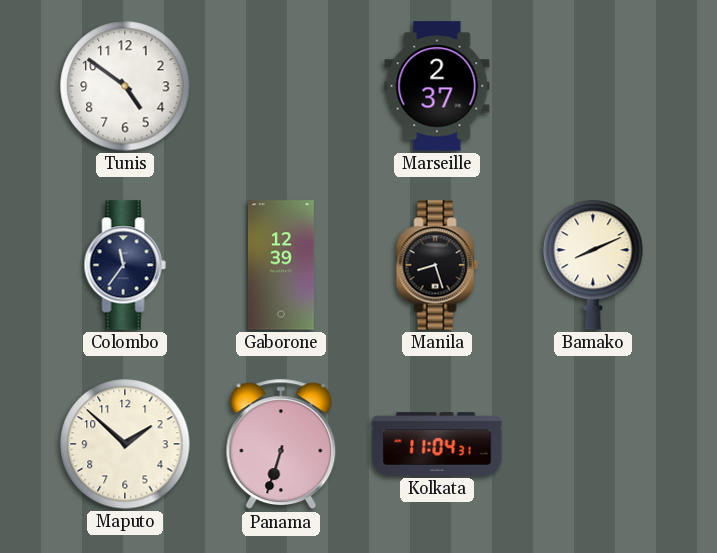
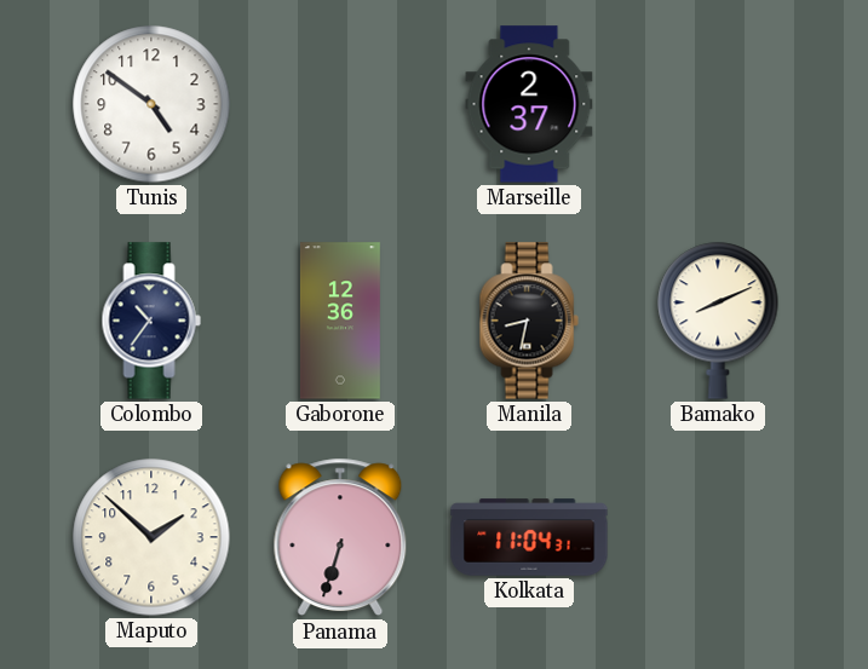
Colombo: 11:36 -> 10:36
Gaborone: 12:39 -> 12:36
Manila: 8:27 -> 8:32
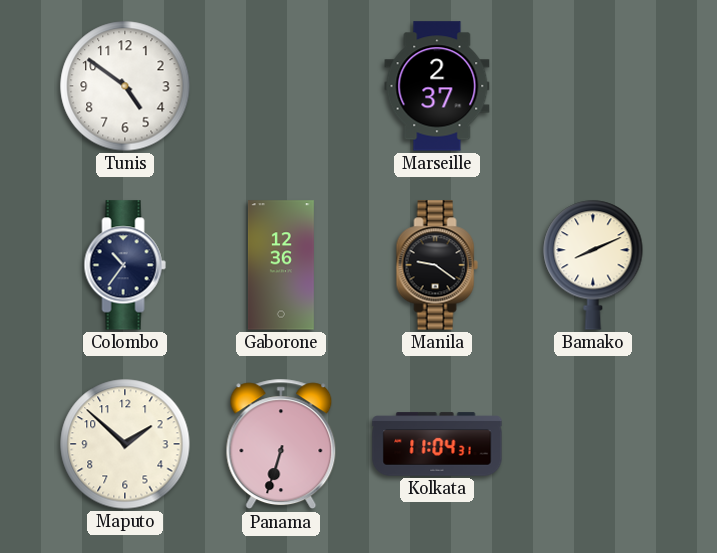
Manila: 8:32 -> 9:21
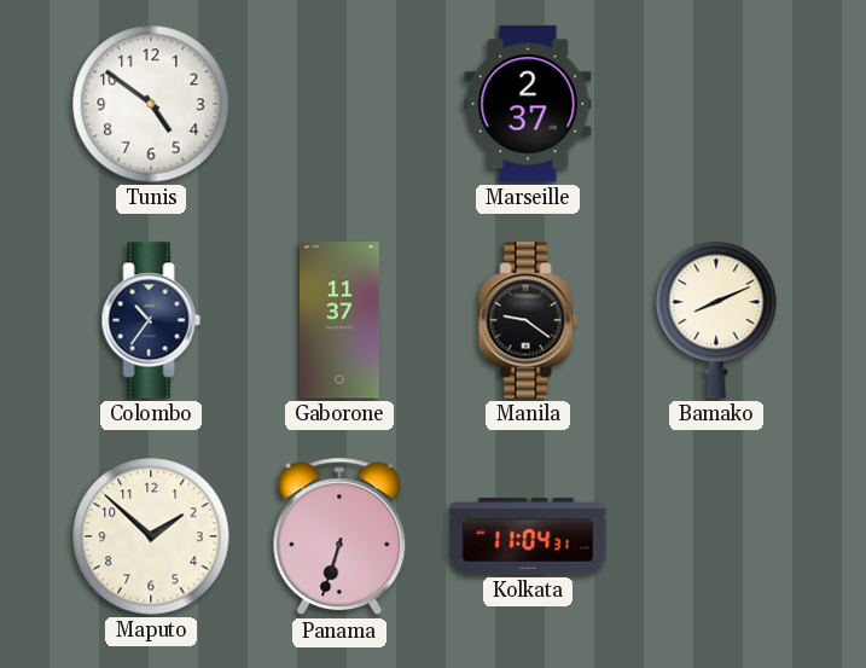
Gaborone: 12:36 -> 11:37
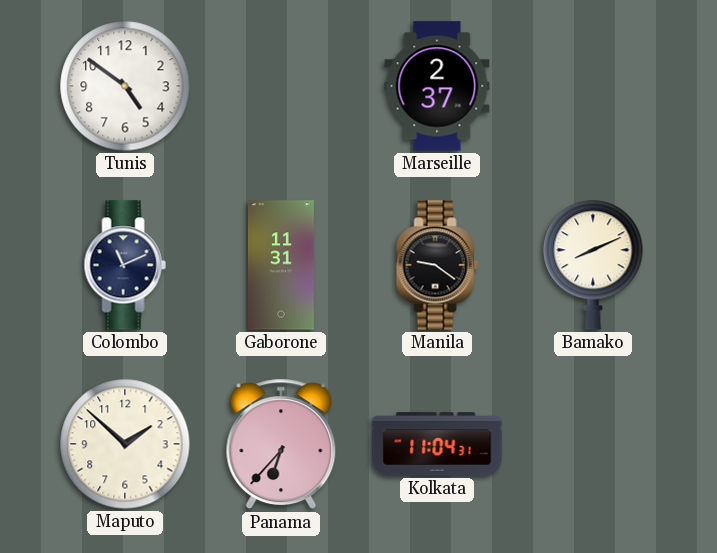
Colombo: 10:36 -> 11:11
Gaborone: 11:37 -> 11:31
Panama: 6:33 -> 6:37
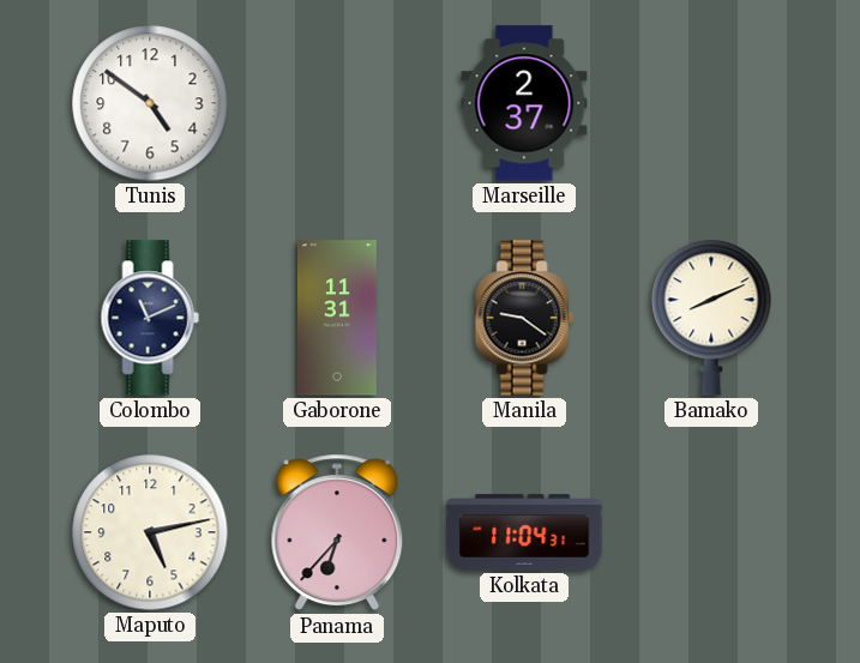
Maputo: 1:52 -> 5:13
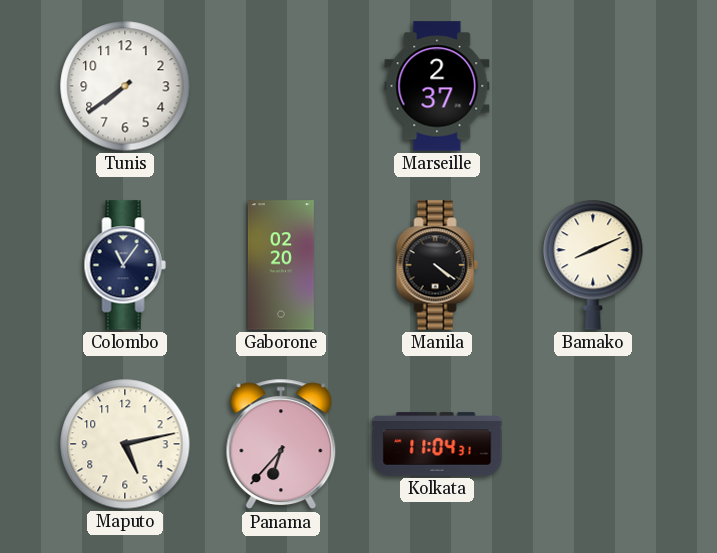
Tunis: 4:51 -> 7:39
Colombo: 11:11 -> 11:06
Gaborone: 11:31 -> 02:20
Manila: 9:21 -> 4:21
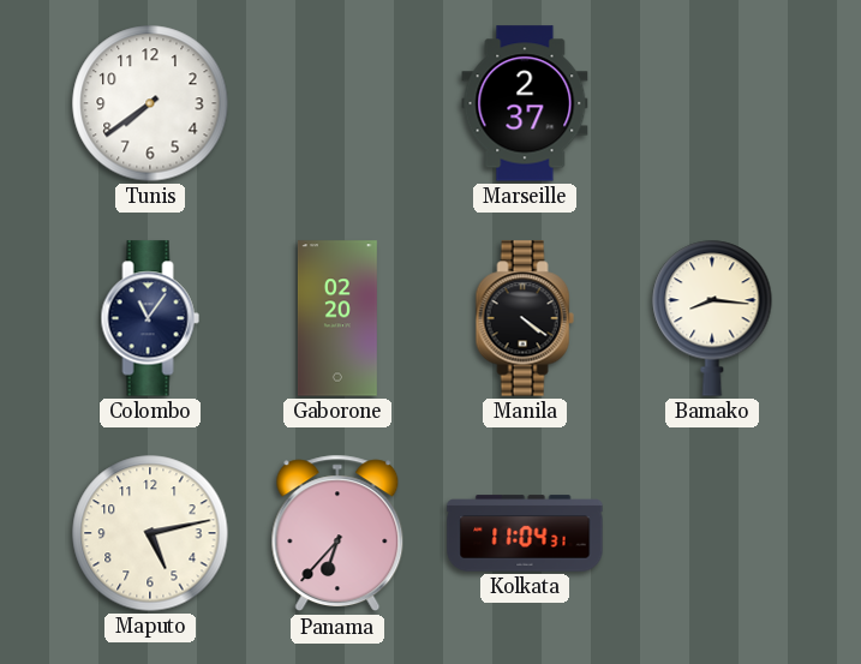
Bamako: 8:11 -> 8:16
